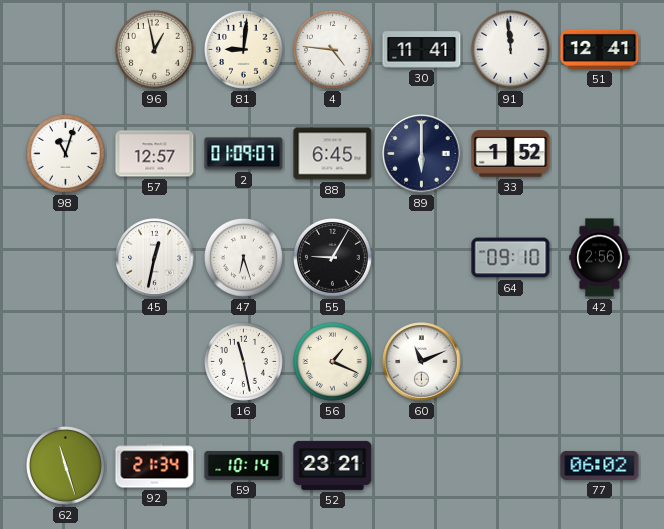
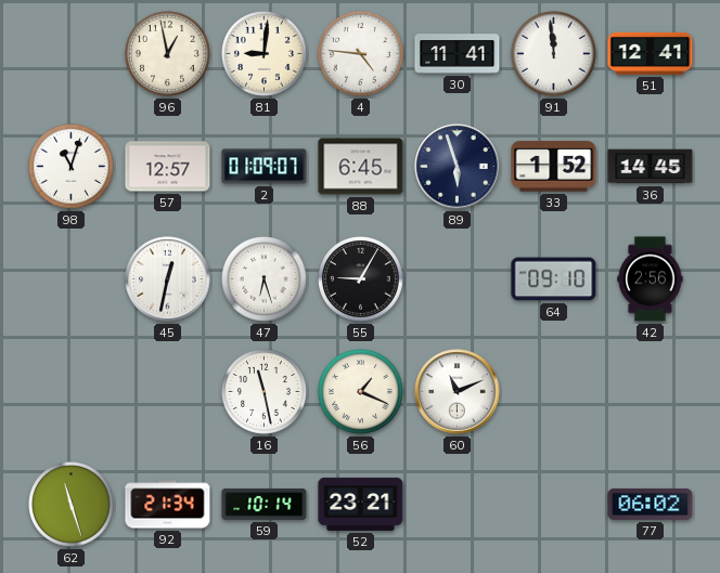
89: 6:00 -> 5:57
36: none -> 14:45
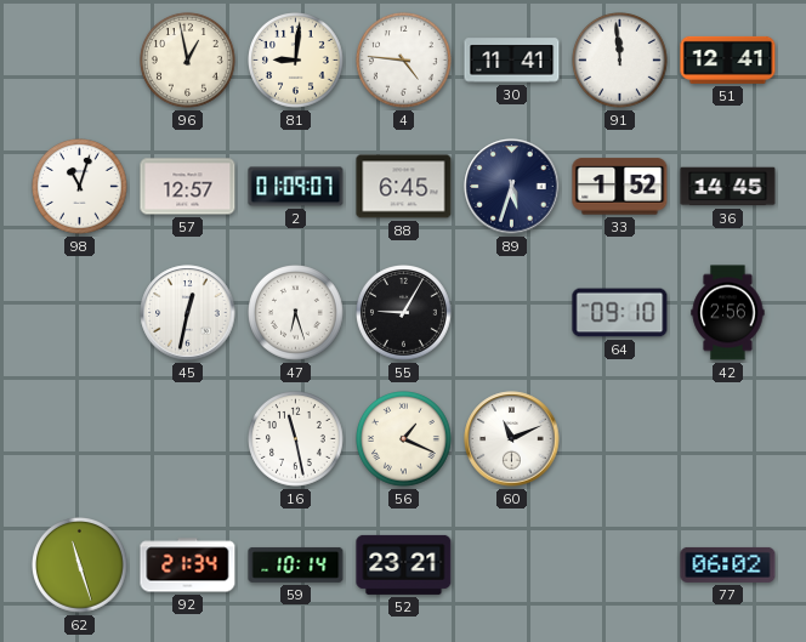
89: 5:57 -> 5:33
